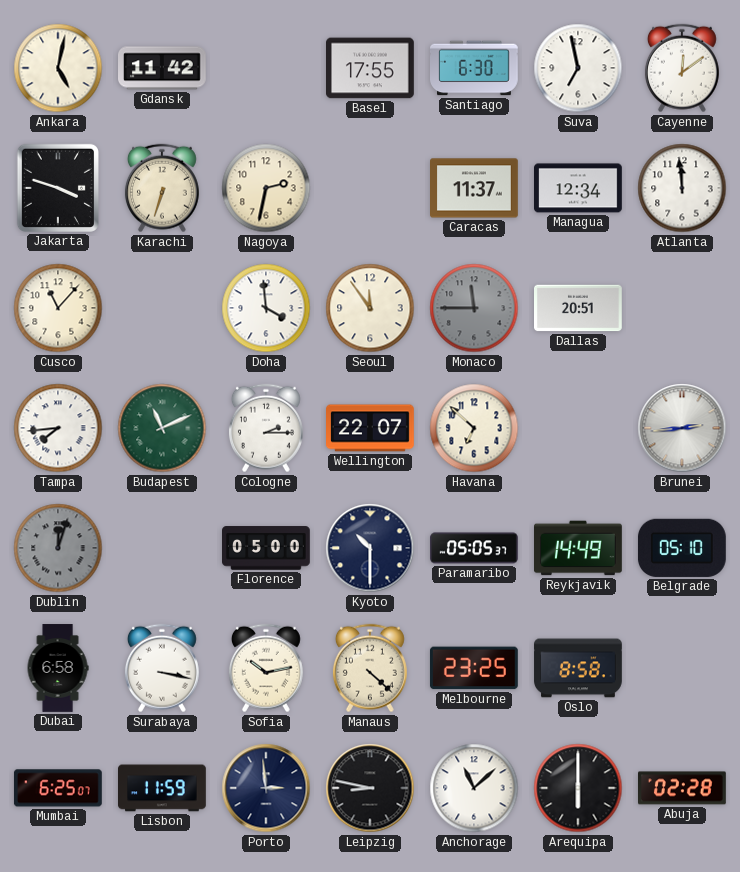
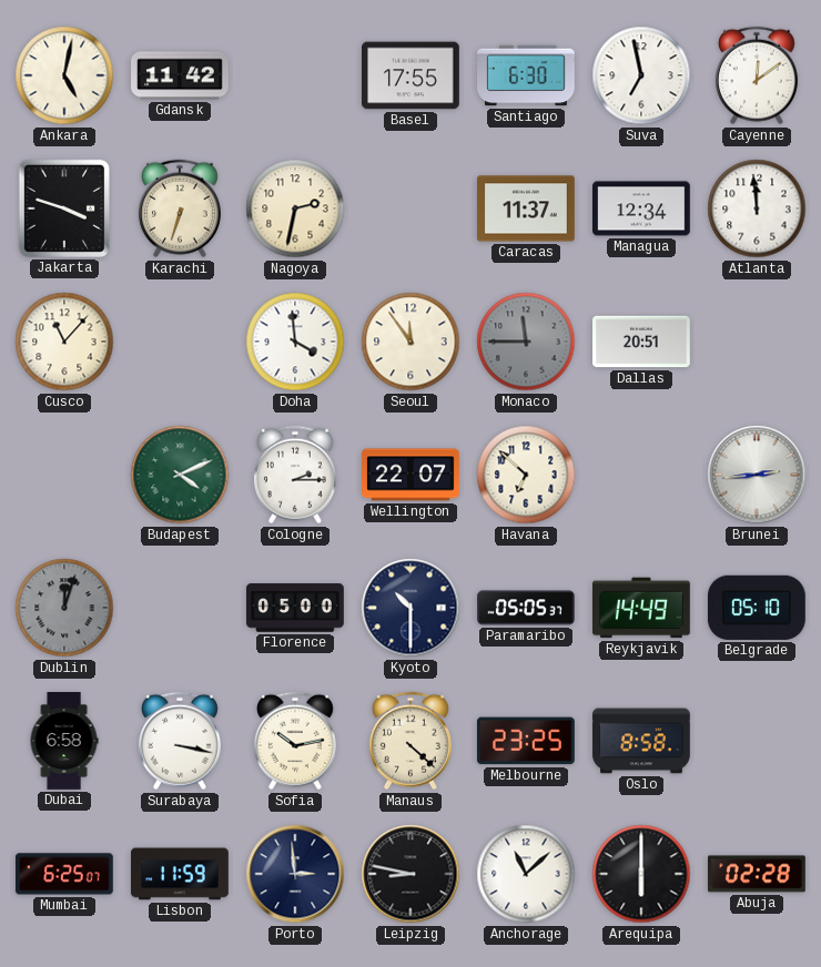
Tampa: 7:44 -> none
Budapest: 11:11 -> 4:11
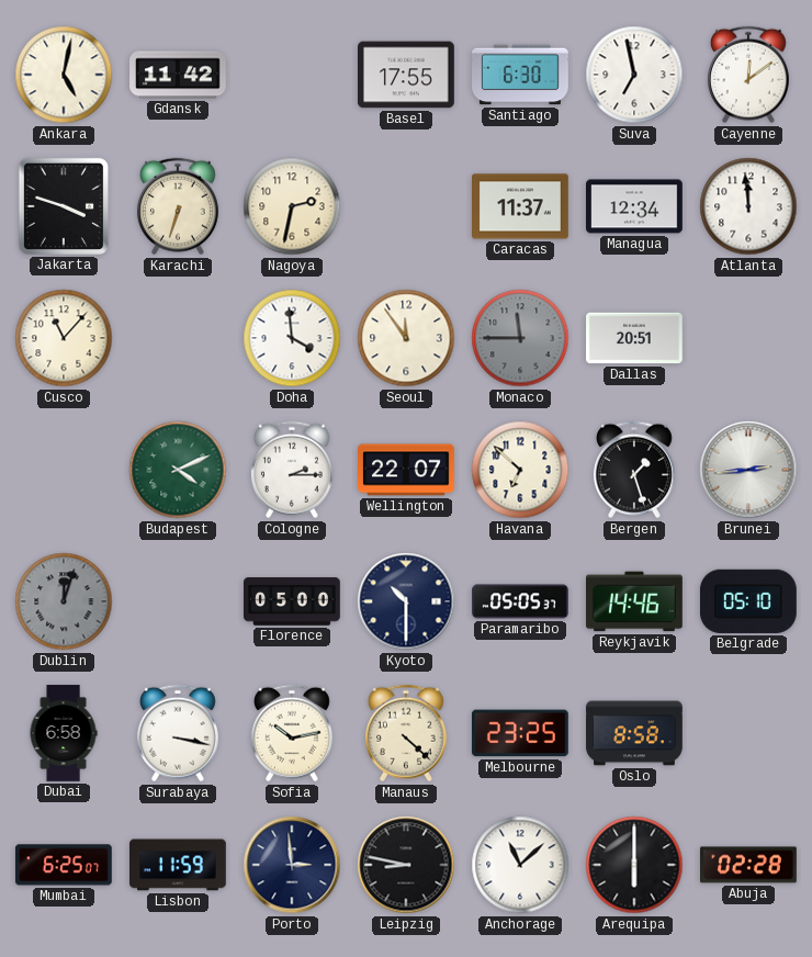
Bergen: none -> 1:27
Reykjavik: 14:49 -> 14:46
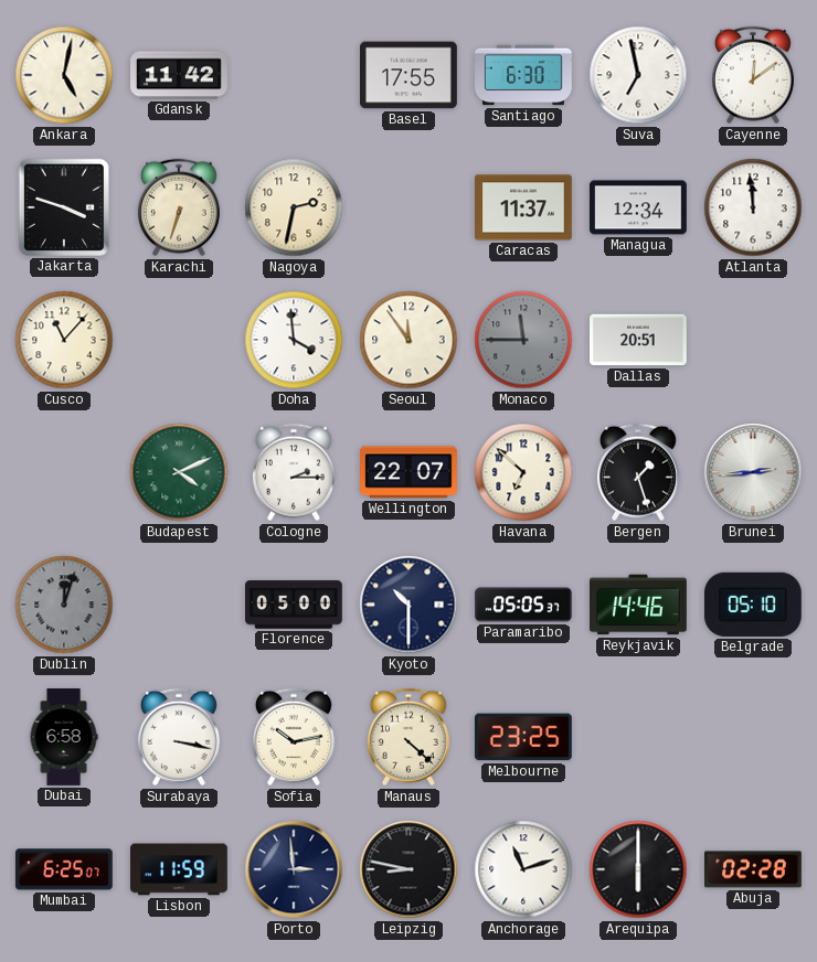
Oslo: 8:58 -> none
Anchorage: 11:08 -> 11:12
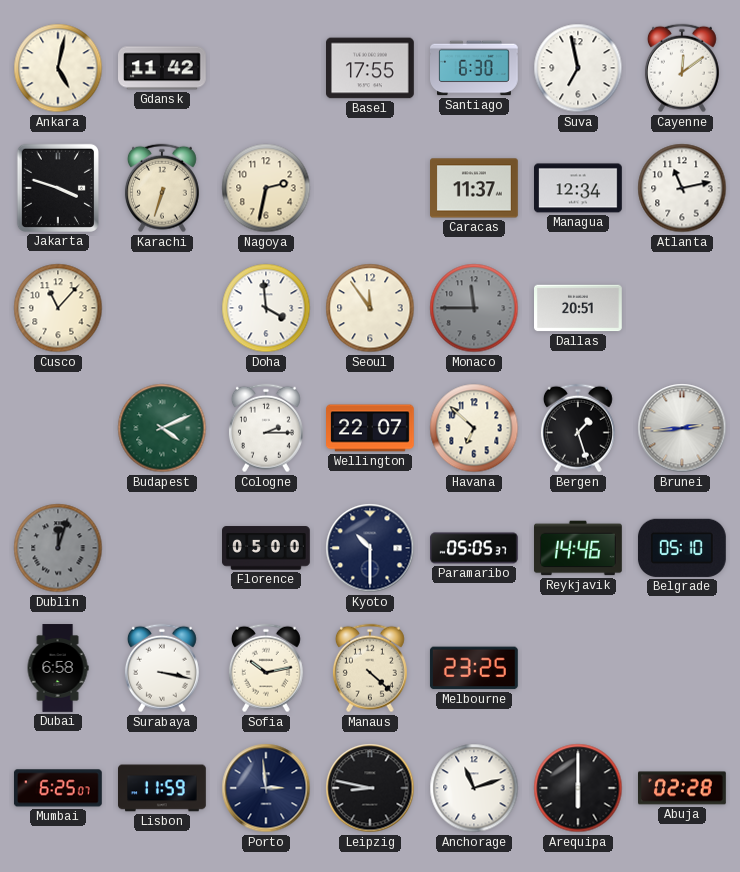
Atlanta: 11:59 -> 11:13
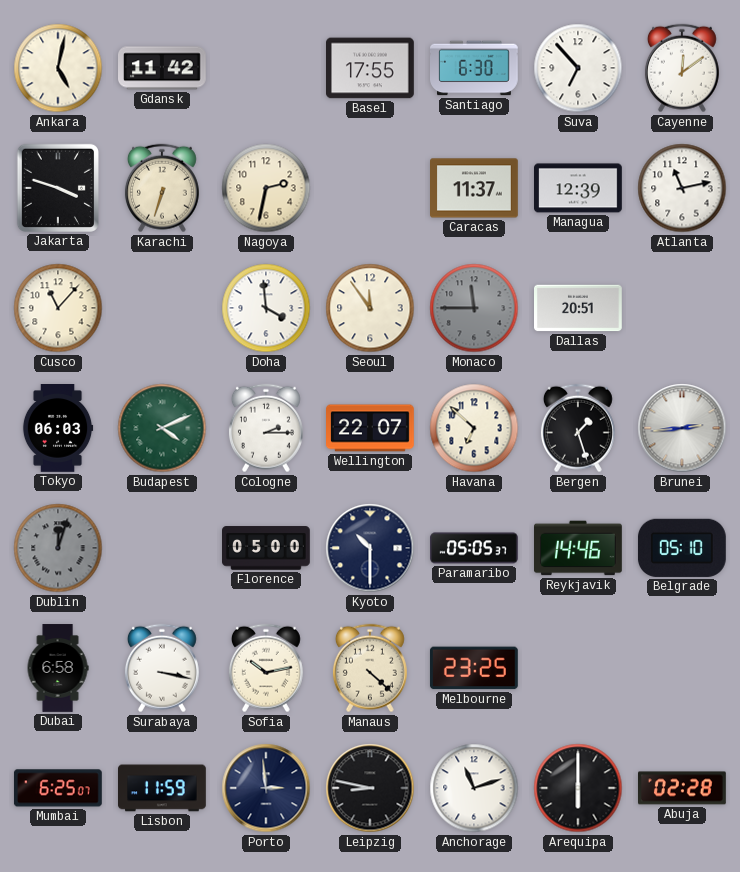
Suva: 6:58 -> 6:53
Managua: 12:34 -> 12:39
Tokyo: none -> 06:03
